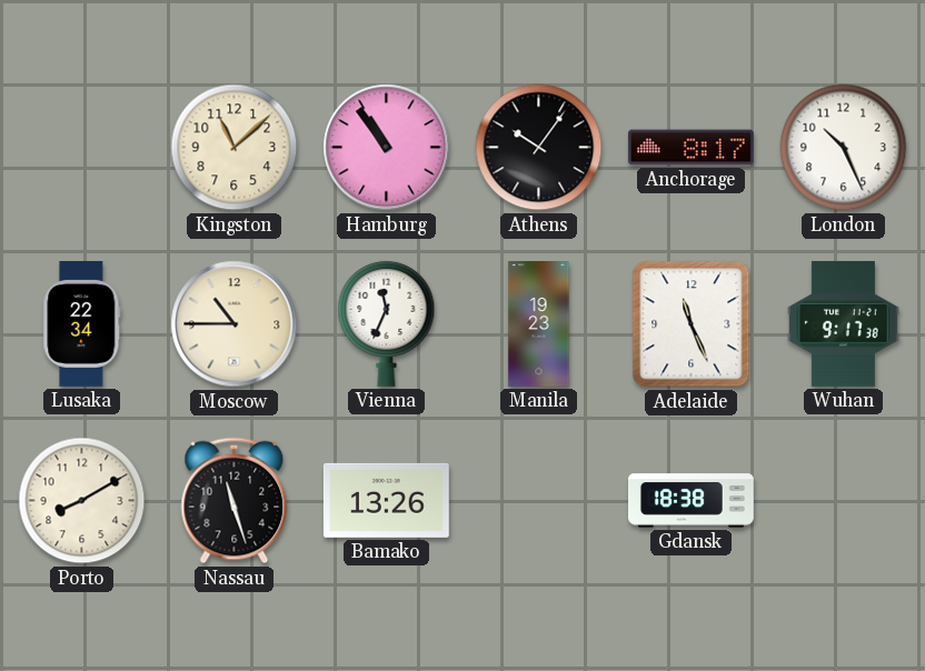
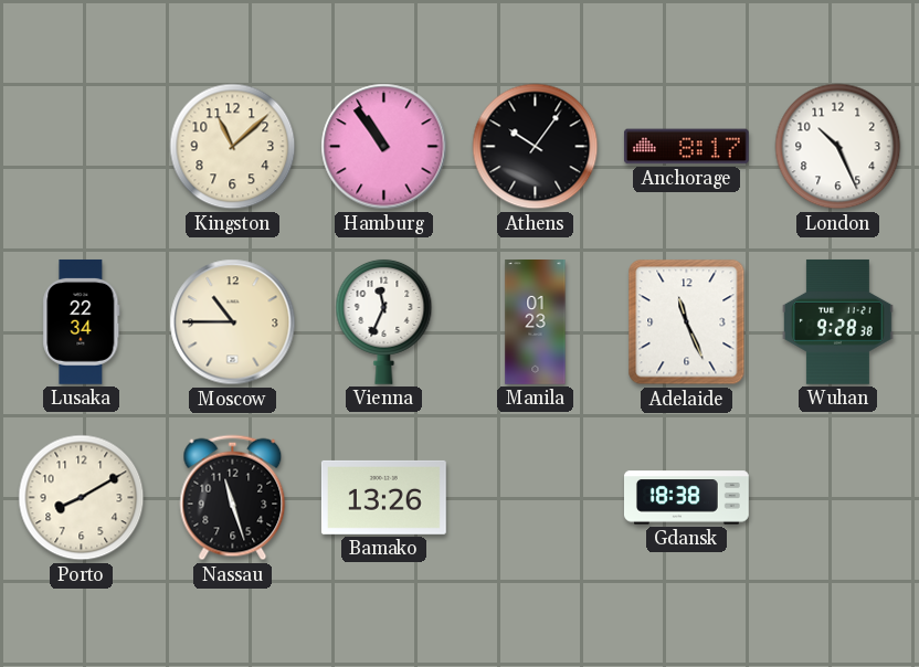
Manila: 19:23 -> 01:23
Wuhan: 9:17 -> 9:28
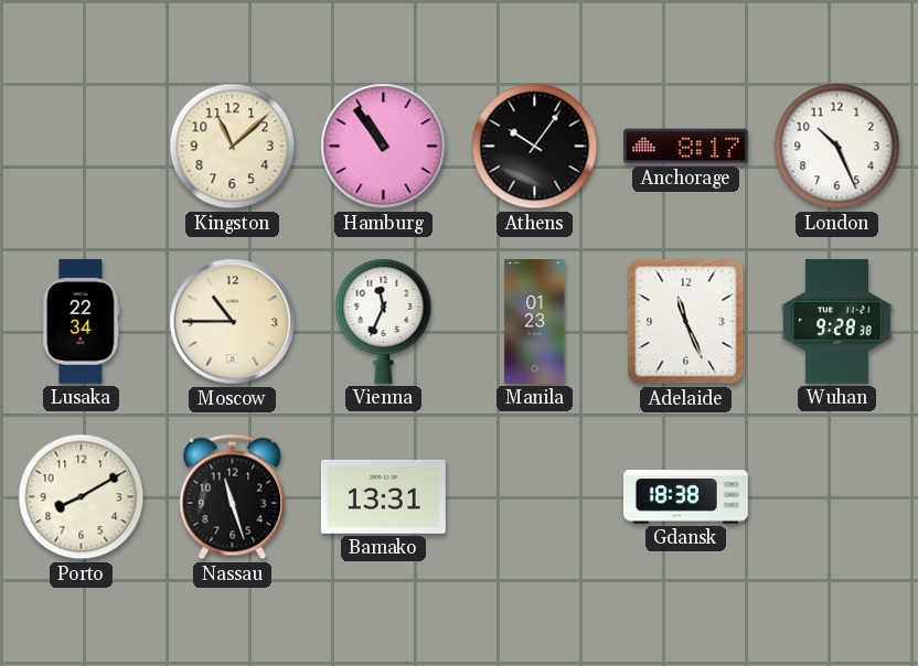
Bamako: 13:26 -> 13:31
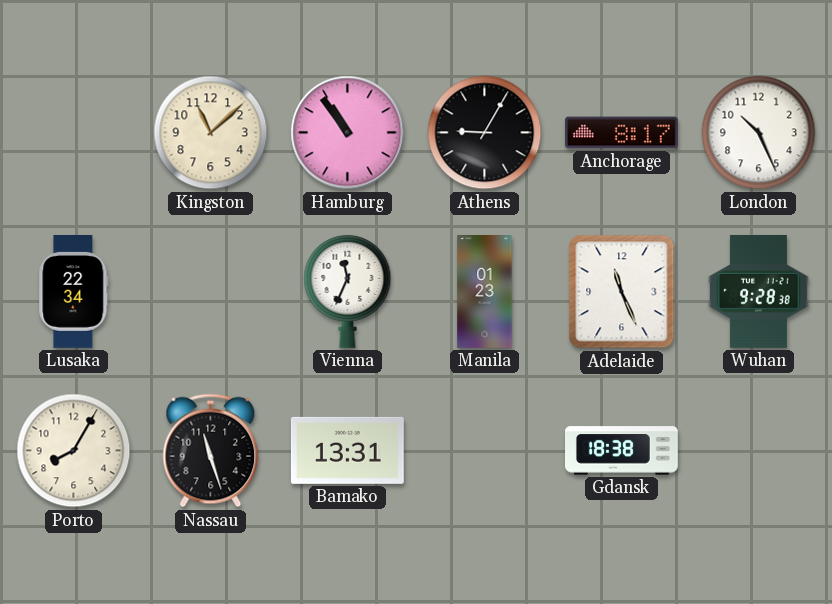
Athens: 10:06 -> 9:05
Moscow: 10:45 -> none
Porto: 8:10 -> 8:05
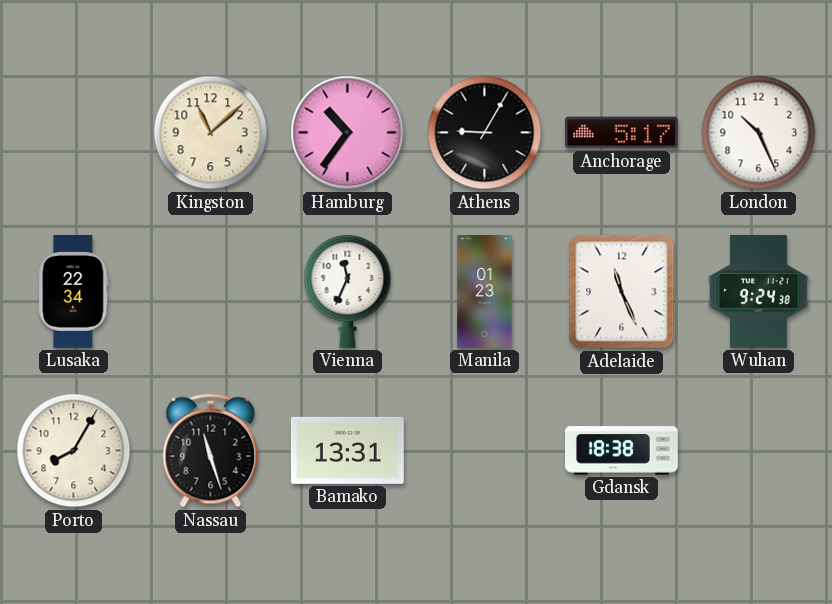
Hamburg: 10:54 -> 10:36
Anchorage: 8:17 -> 5:17
Wuhan: 9:28 -> 9:24
